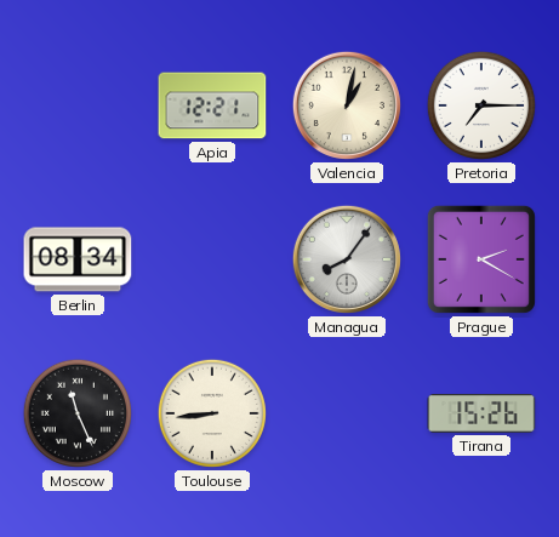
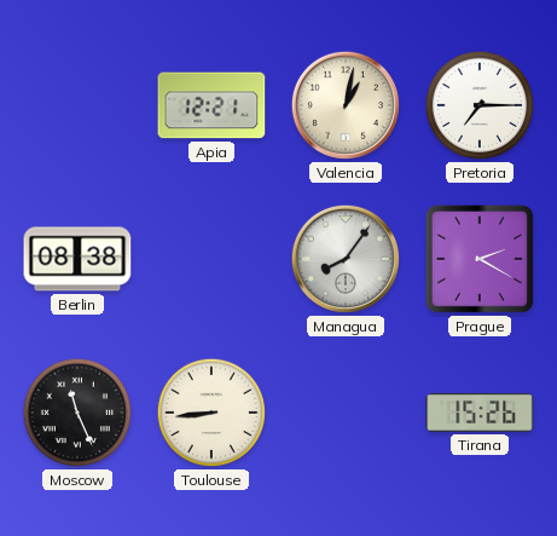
Berlin: 08:34 -> 08:38
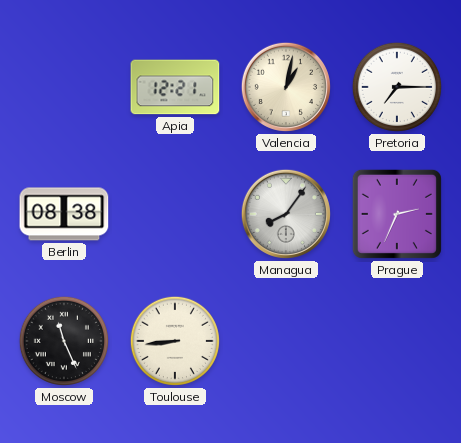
Prague: 2:20 -> 2:34
Tirana: 15:26 -> none
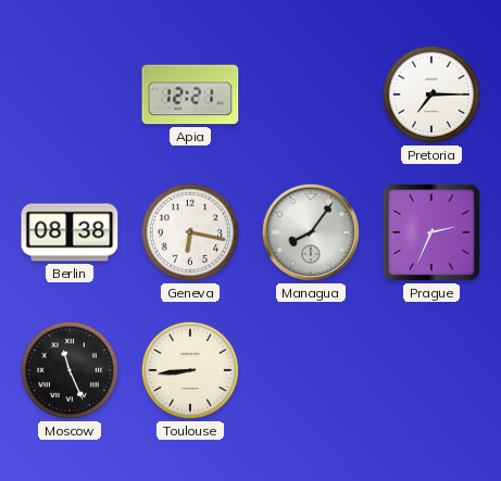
Valencia: 1:02 -> none
Geneva: none -> 6:17
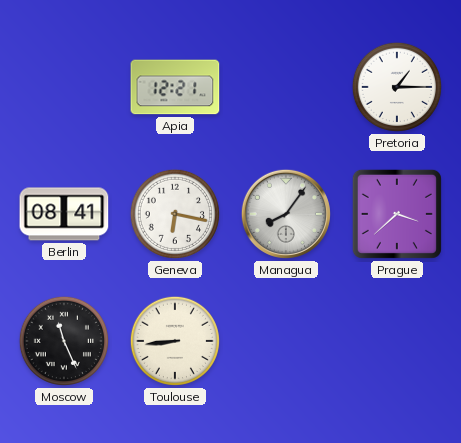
Pretoria: 7:15 -> 1:15
Berlin: 08:38 -> 08:41
Prague: 2:34 -> 3:38
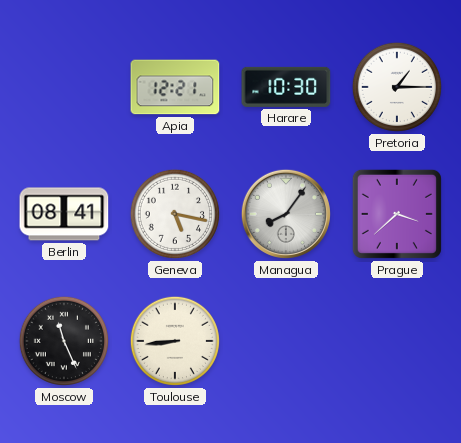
Harare: none -> 10:30
Geneva: 6:17 -> 5:17
